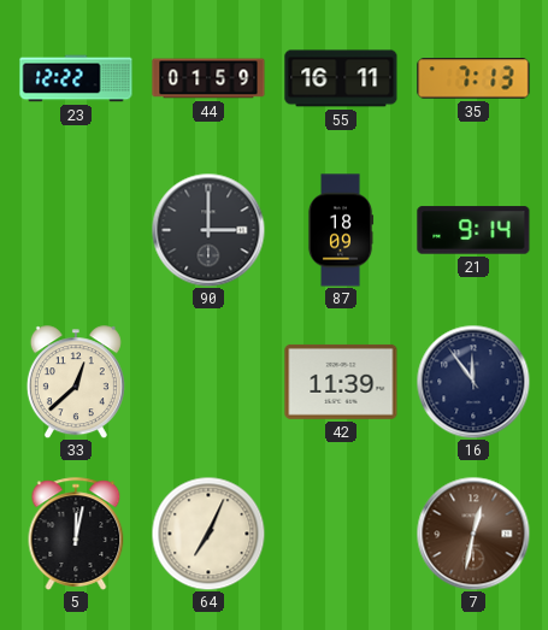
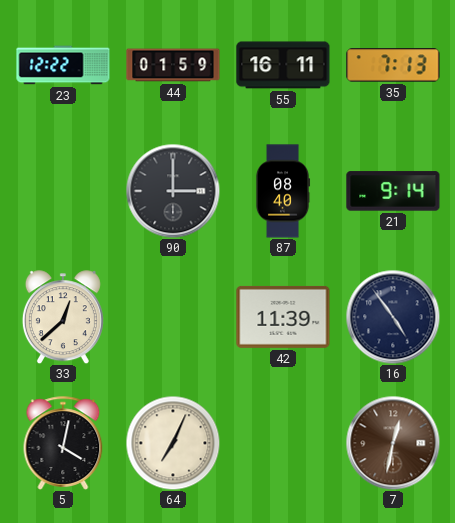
87: 18:09 -> 08:40
16: 11:54 -> 4:54
5: 12:02 -> 4:02
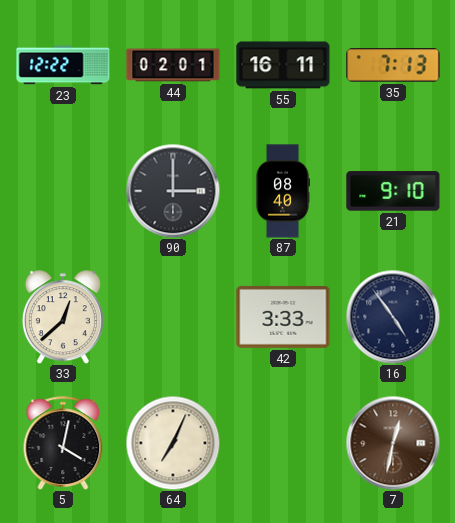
44: 01:59 -> 02:01
21: 9:14 -> 9:10
42: 11:39 -> 3:33
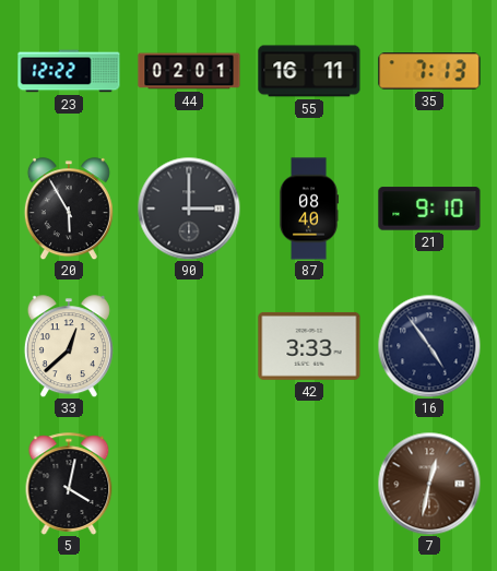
20: none -> 5:55
64: 7:04 -> none
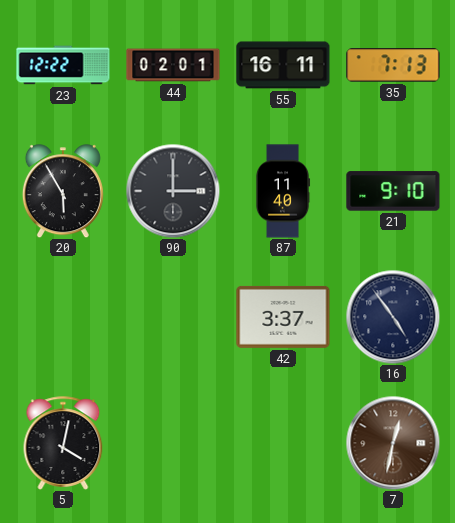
87: 08:40 -> 11:40
33: 12:38 -> none
42: 3:33 -> 3:37
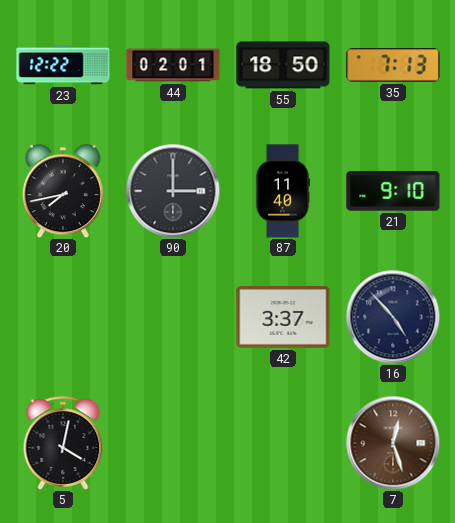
55: 16:11 -> 18:50
20: 5:55 -> 7:43
16: 4:54 -> 4:53
7: 12:32 -> 12:27
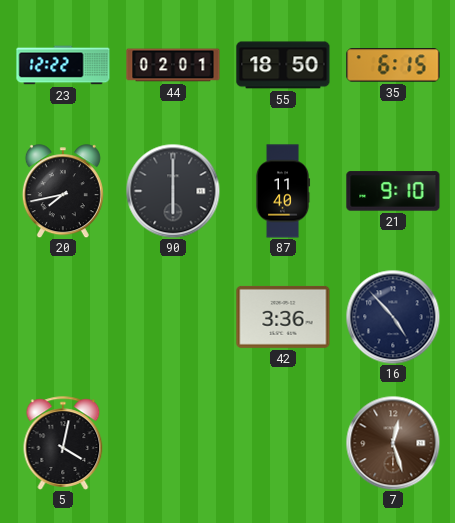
35: 7:13 -> 6:15
90: 3:00 -> 6:00
42: 3:37 -> 3:36
